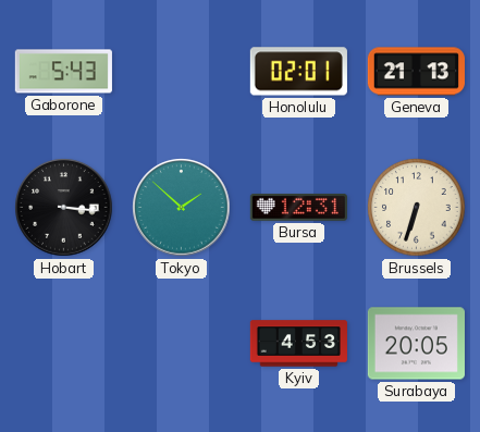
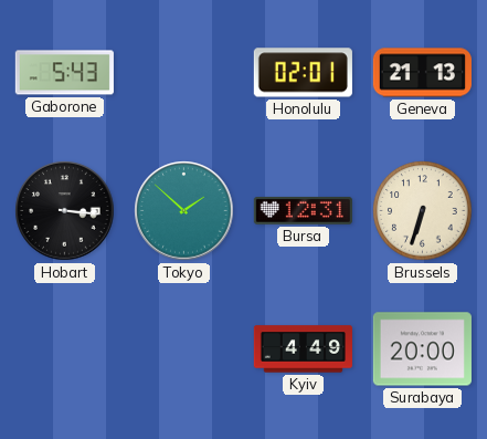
Kyiv: 4:53 -> 4:49
Surabaya: 20:05 -> 20:00
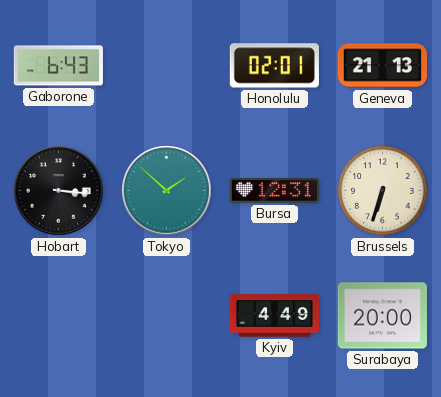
Gaborone: 5:43 -> 6:43
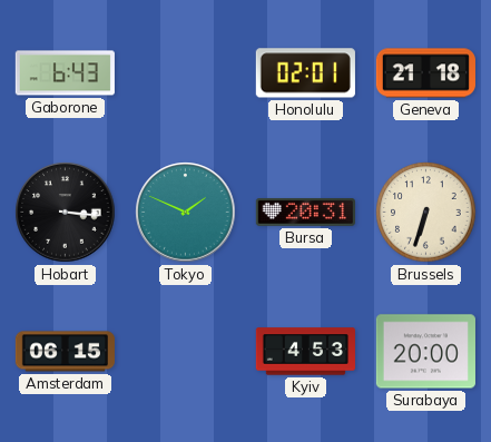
Geneva: 21:13 -> 21:18
Tokyo: 1:52 -> 1:49
Bursa: 12:31 -> 20:31
Amsterdam: none -> 06:15
Kyiv: 4:49 -> 4:53
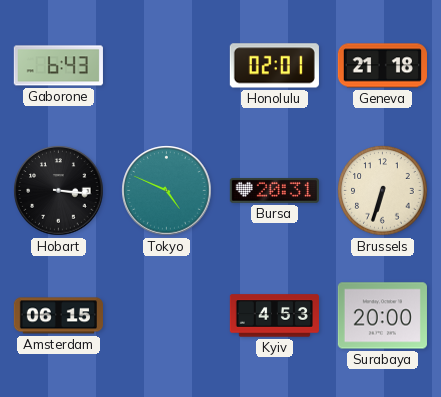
Tokyo: 1:49 -> 4:49
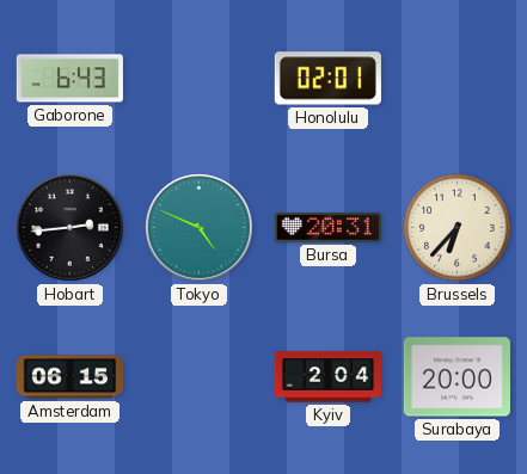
Geneva: 21:18 -> none
Hobart: 3:16 -> 2:44
Brussels: 6:33 -> 6:37
Kyiv: 4:53 -> 2:04
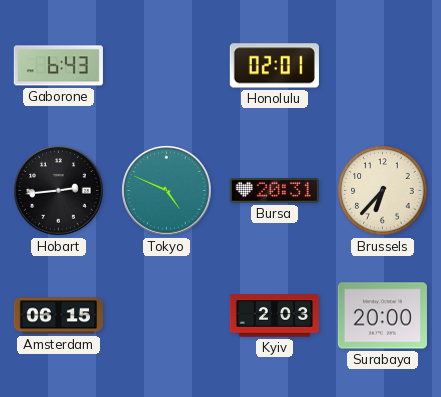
Kyiv: 2:04 -> 2:03
